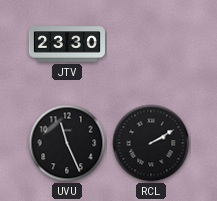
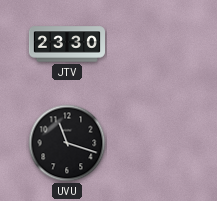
UVU: 11:26 -> 11:18
RCL: 2:10 -> none
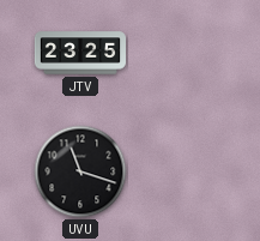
JTV: 23:30 -> 23:25
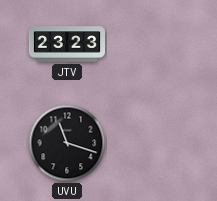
JTV: 23:25 -> 23:23
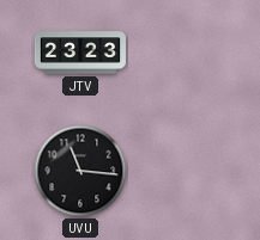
UVU: 11:18 -> 11:16
